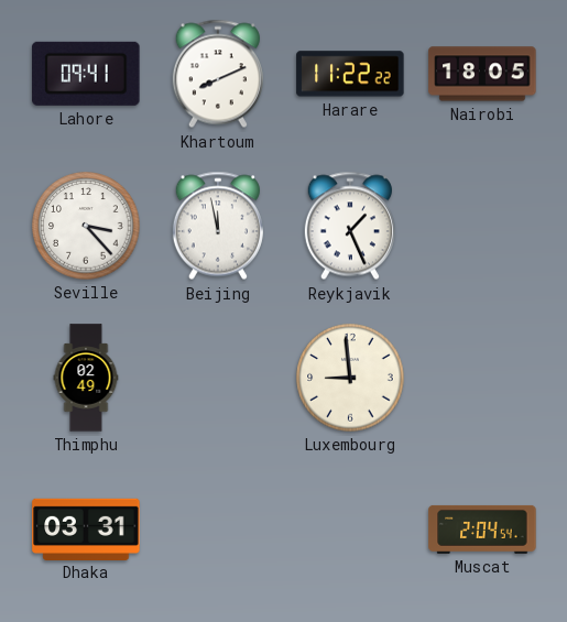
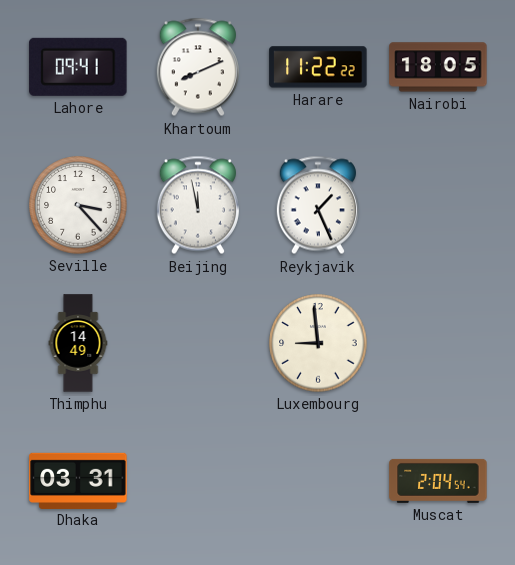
Thimphu: 02:49 -> 14:49
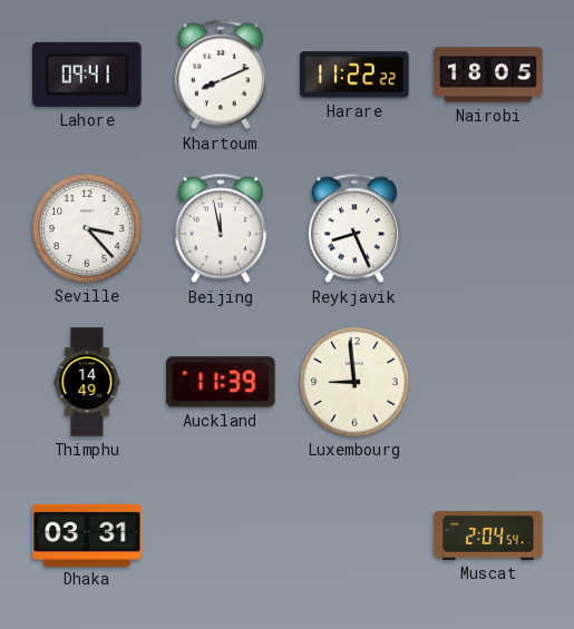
Reykjavik: 1:26 -> 8:26
Auckland: none -> 11:39
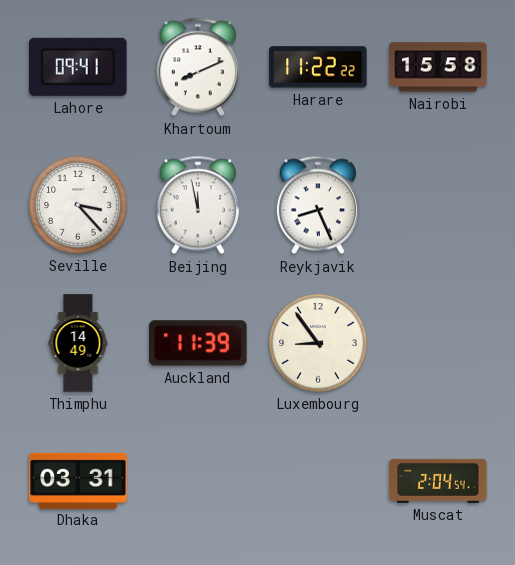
Nairobi: 18:05 -> 15:58
Luxembourg: 8:59 -> 8:54
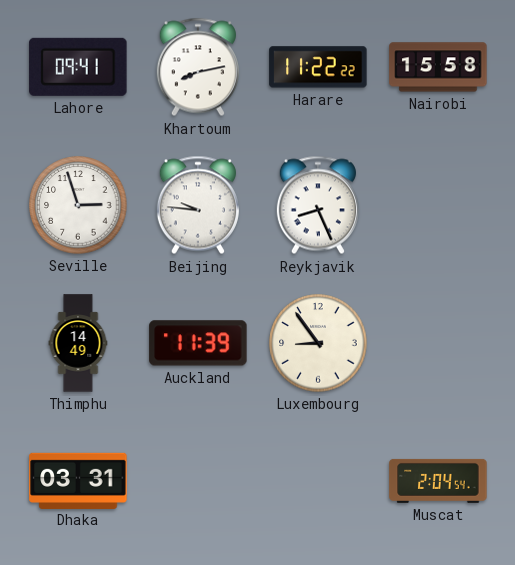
Khartoum: 8:11 -> 8:13
Seville: 3:23 -> 2:57
Beijing: 11:58 -> 9:46
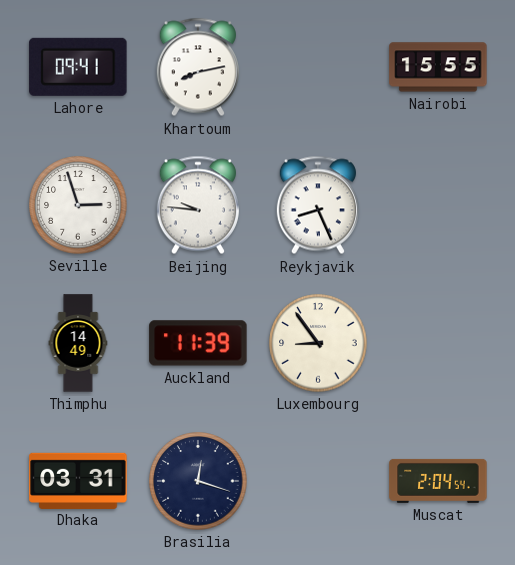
Harare: 11:22 -> none
Nairobi: 15:58 -> 15:55
Brasilia: none -> 12:18
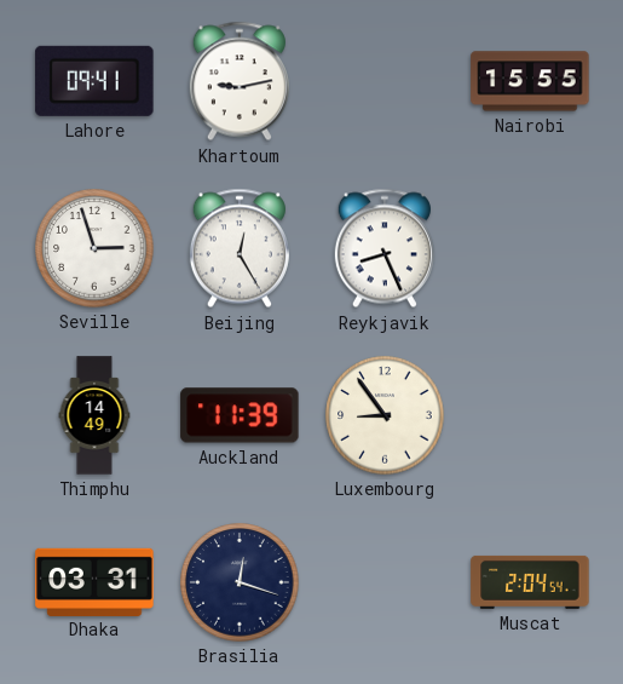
Khartoum: 8:13 -> 9:13
Beijing: 9:46 -> 12:25
